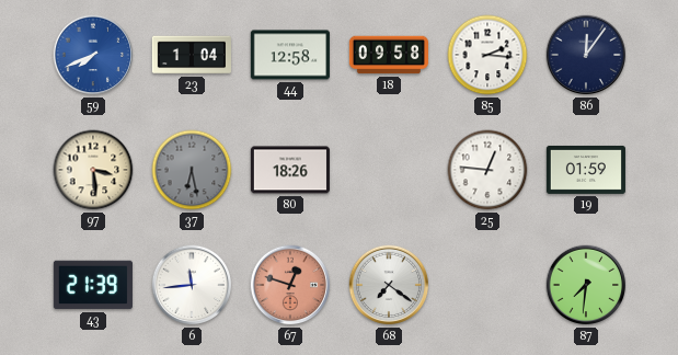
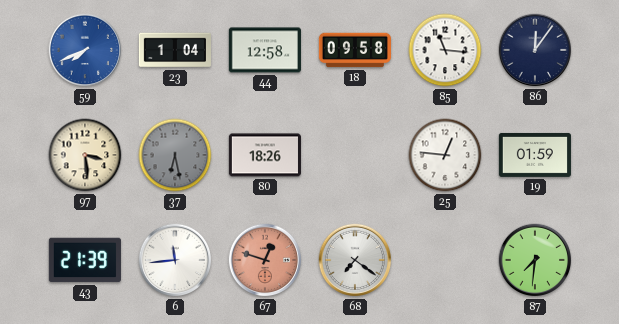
85: 2:16 -> 11:16
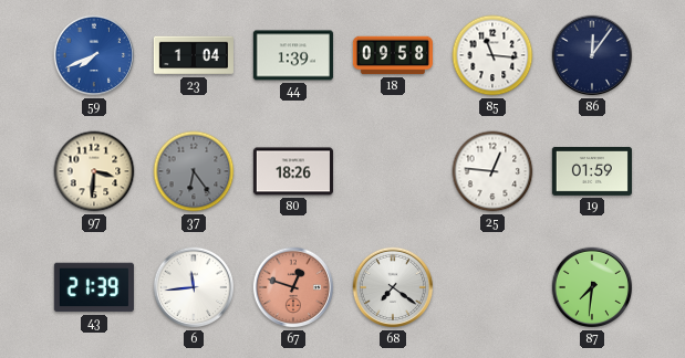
44: 12:58 -> 1:39
97: 3:29 -> 3:31
37: 6:28 -> 6:24
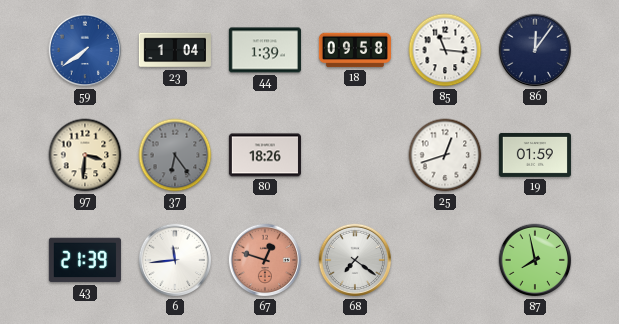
59: 7:41 -> 7:39
25: 12:46 -> 12:42
87: 7:31 -> 7:58
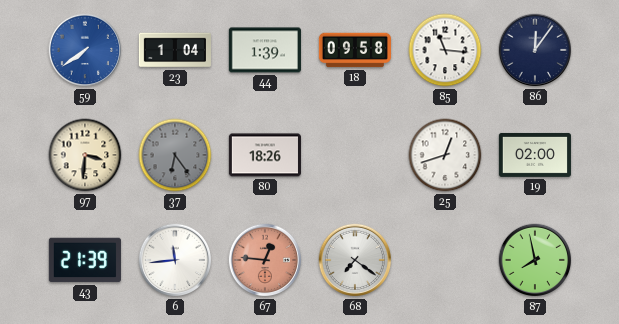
19: 01:59 -> 02:00
67: 12:48 -> 12:46
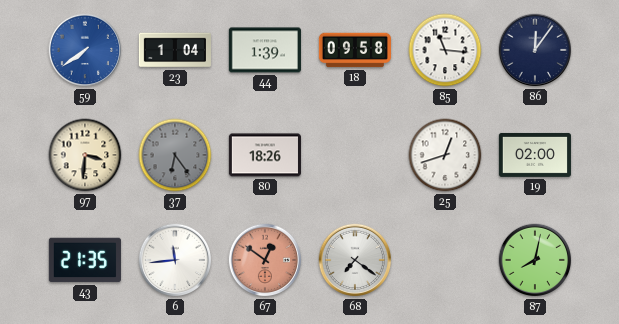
43: 21:39 -> 21:35
67: 12:46 -> 12:51
87: 7:58 -> 8:02
